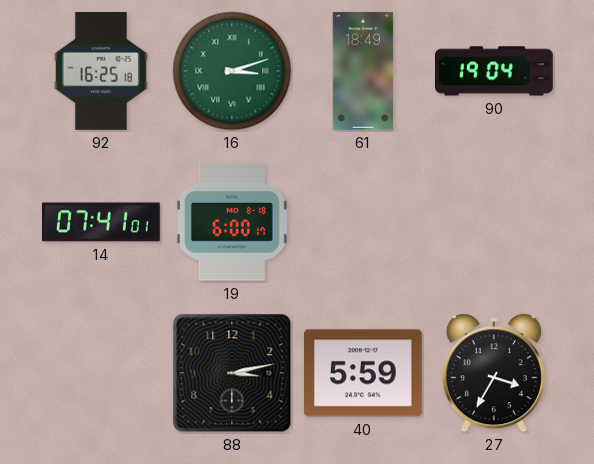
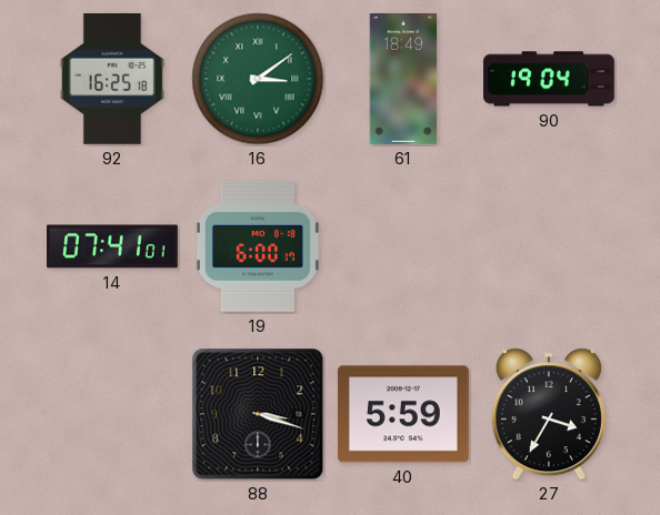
16: 3:12 -> 3:09
88: 3:13 -> 3:18
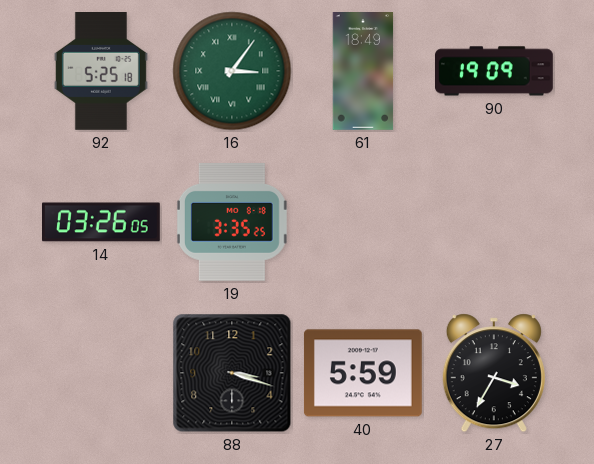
92: 16:25 -> 5:25
16: 3:09 -> 3:06
90: 19:04 -> 19:09
14: 07:41 -> 03:26
19: 6:00 -> 3:35
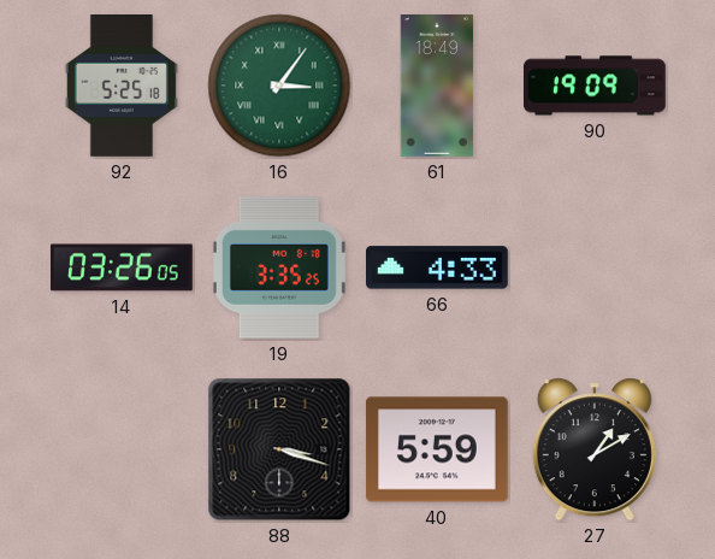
66: none -> 4:33
27: 3:35 -> 1:10
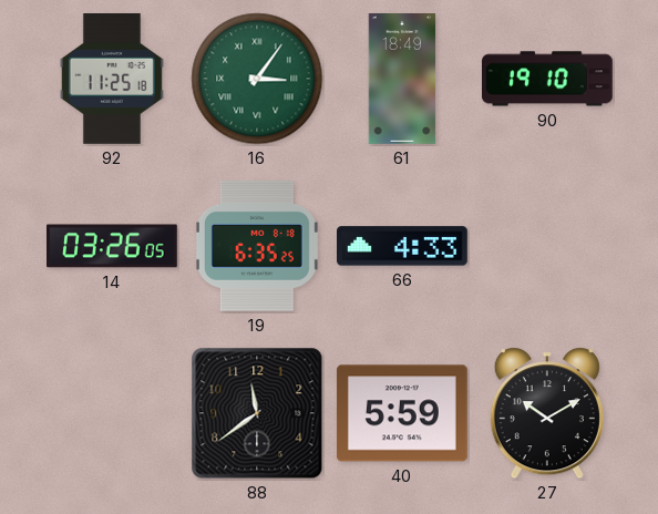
92: 5:25 -> 11:25
90: 19:09 -> 19:10
19: 3:35 -> 6:35
88: 3:18 -> 11:39
27: 1:10 -> 10:10
